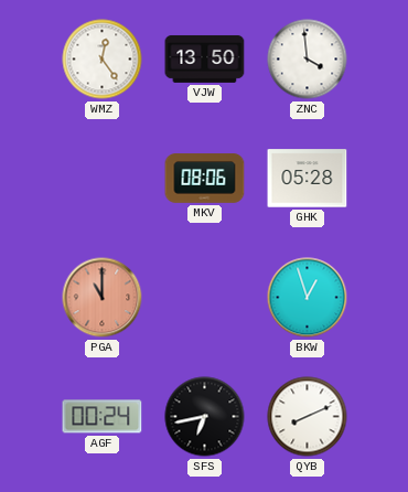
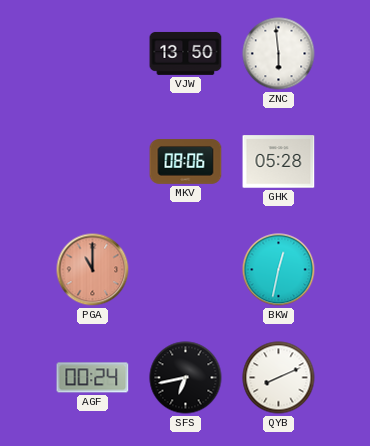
WMZ: 12:24 -> none
ZNC: 3:59 -> 5:59
BKW: 12:57 -> 12:32
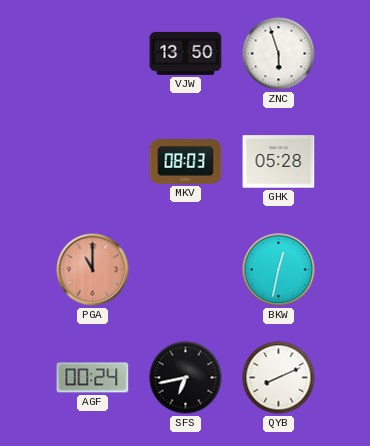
ZNC: 5:59 -> 5:57
MKV: 08:06 -> 08:03
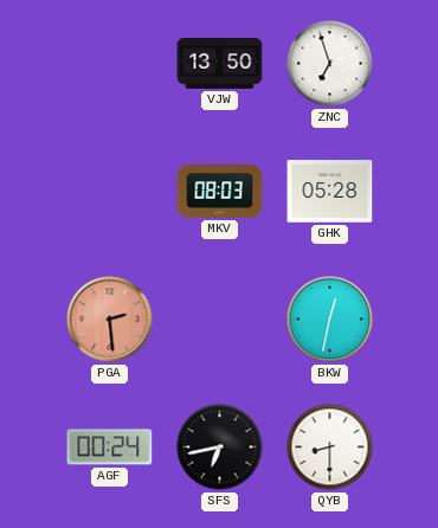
ZNC: 5:57 -> 6:57
PGA: 11:00 -> 2:29
QYB: 8:11 -> 8:30
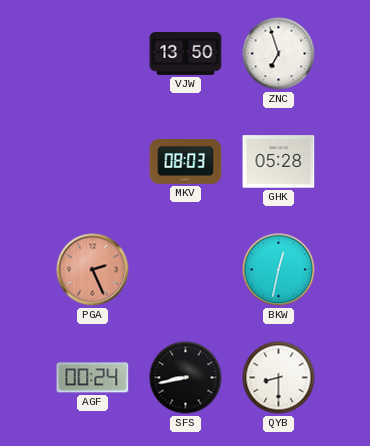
PGA: 2:29 -> 2:26
SFS: 6:43 -> 8:43
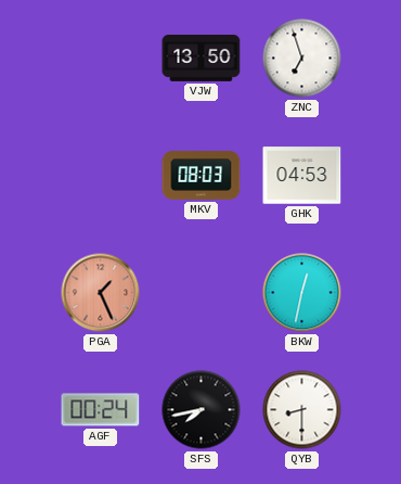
GHK: 05:28 -> 04:53
PGA: 2:26 -> 1:26
SFS: 8:43 -> 7:43
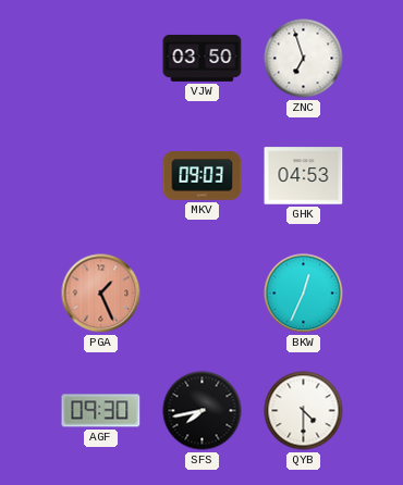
VJW: 13:50 -> 03:50
MKV: 08:03 -> 09:03
BKW: 12:32 -> 12:34
AGF: 00:24 -> 09:30
QYB: 8:30 -> 4:30
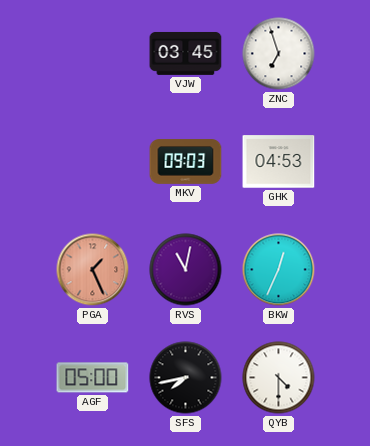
VJW: 03:50 -> 03:45
RVS: none -> 11:02
AGF: 09:30 -> 05:00
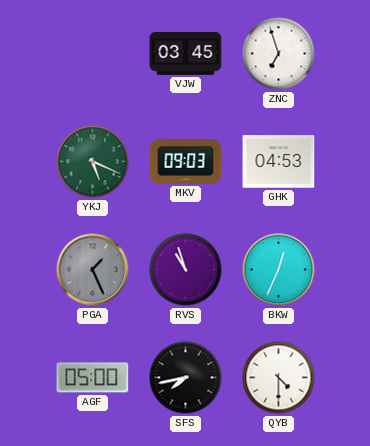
YKJ: none -> 5:19
PGA dial: salmon -> grey
RVS: 11:02 -> 10:57
